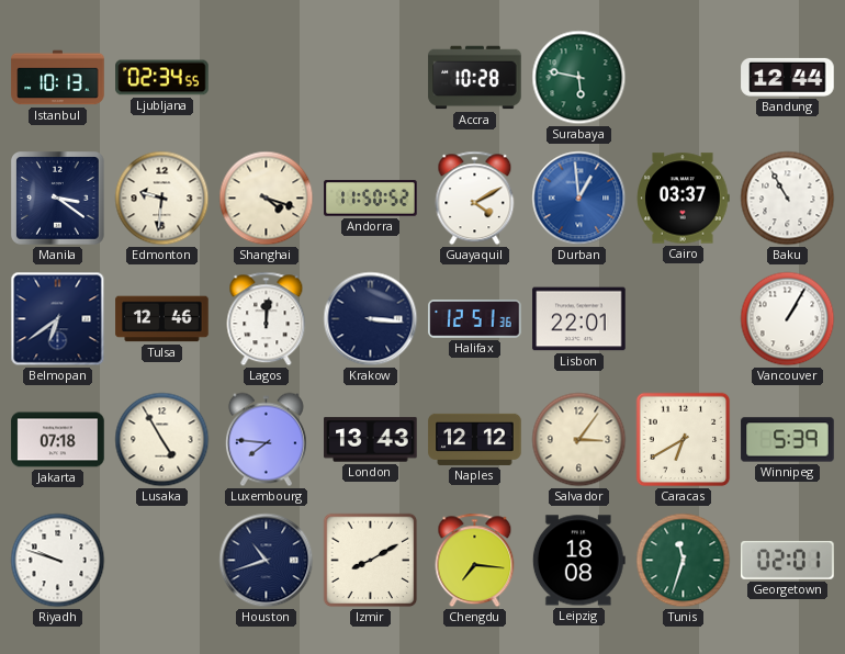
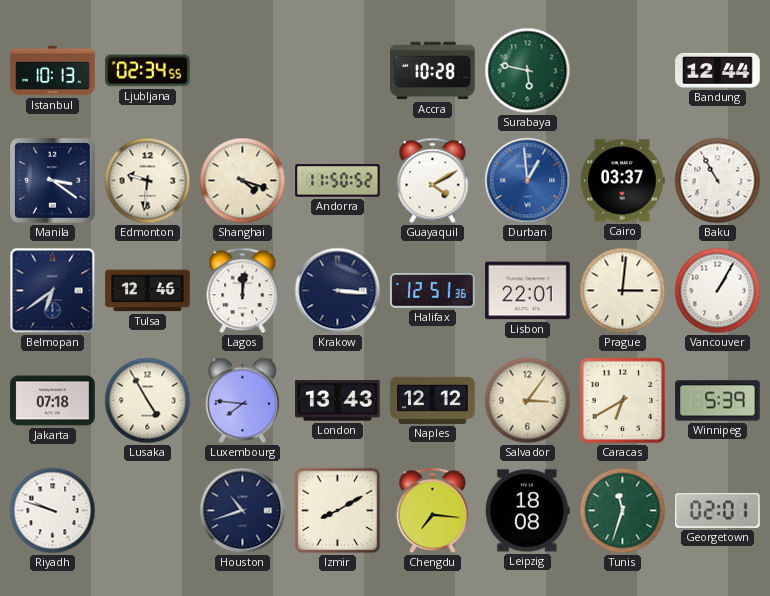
Prague: none -> 3:01
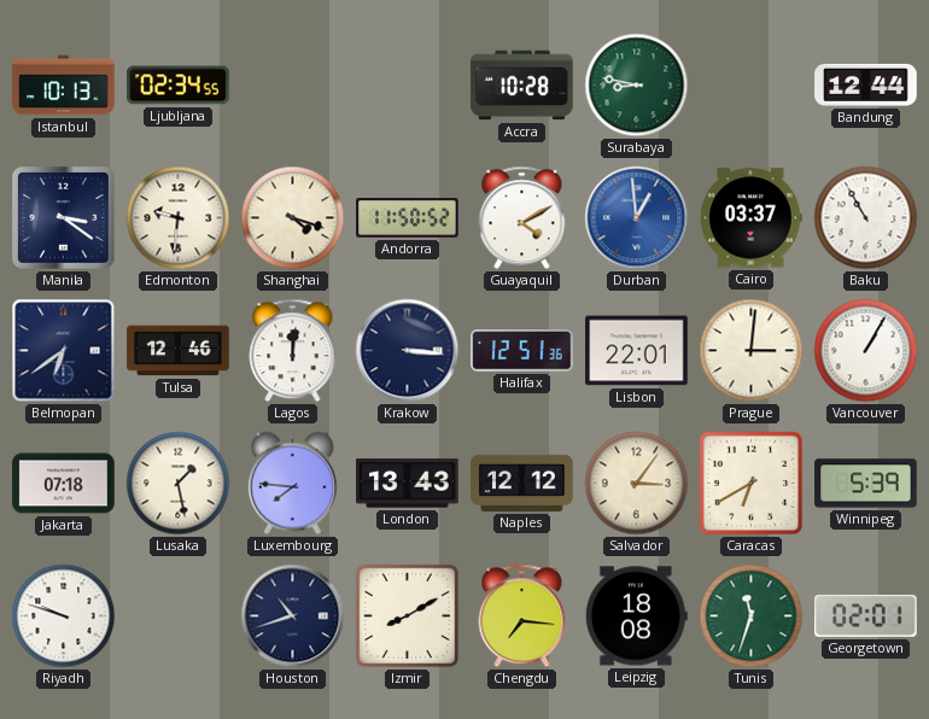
Surabaya: 5:47 -> 8:47
Lusaka: 4:55 -> 1:28
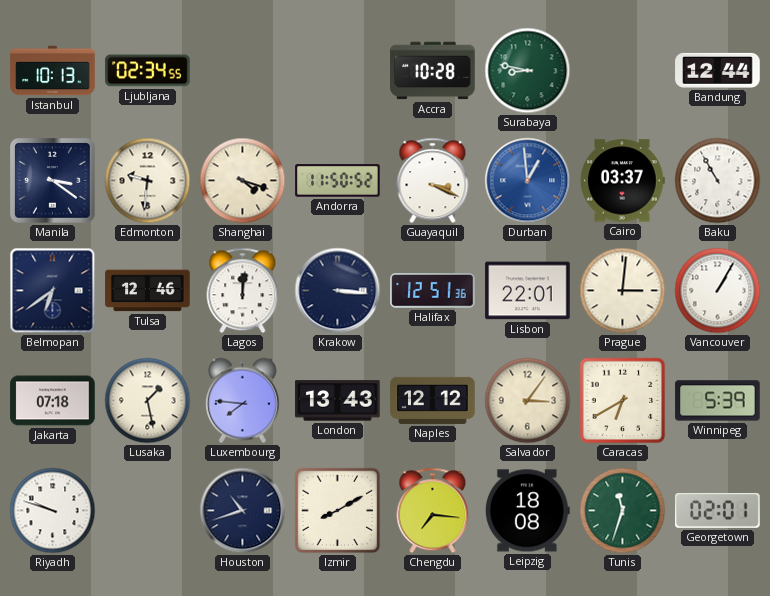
Guayaquil: 4:10 -> 3:19
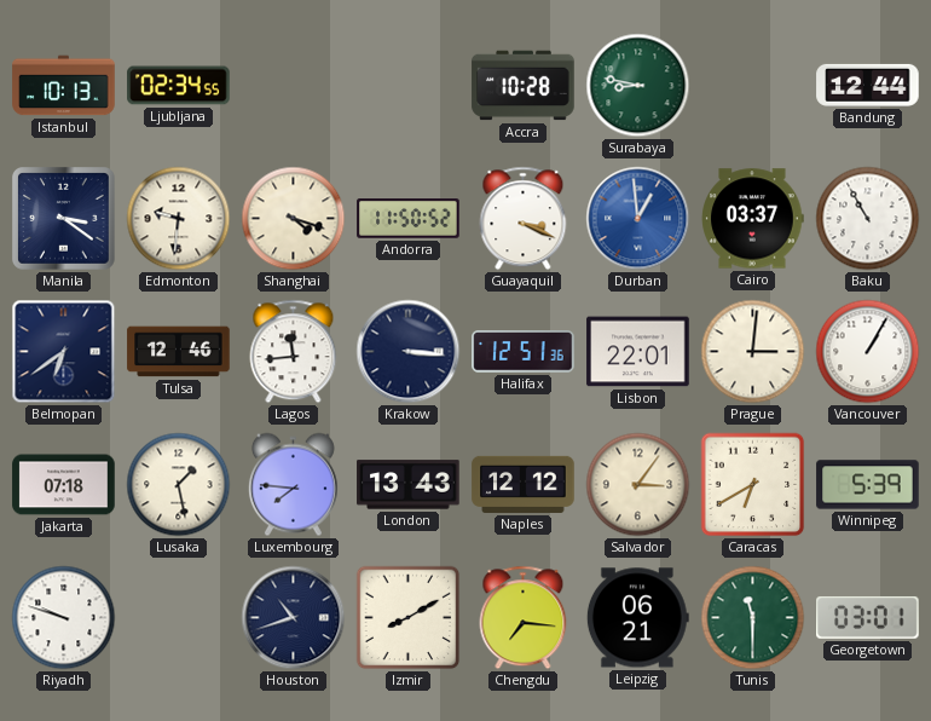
Lagos: 12:01 -> 11:44
Leipzig: 18:08 -> 06:21
Tunis: 11:33 -> 11:30
Georgetown: 02:01 -> 03:01
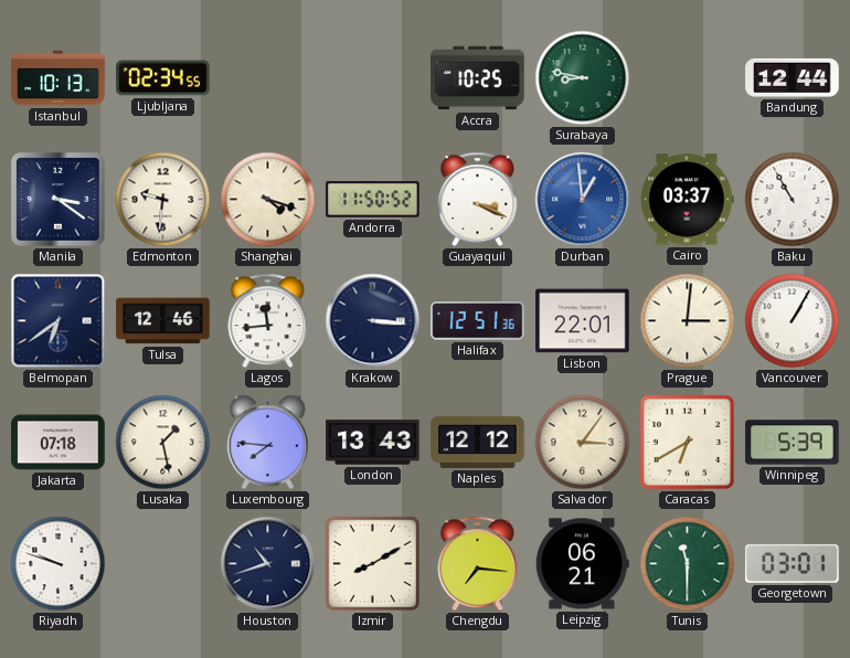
Accra: 10:28 -> 10:25
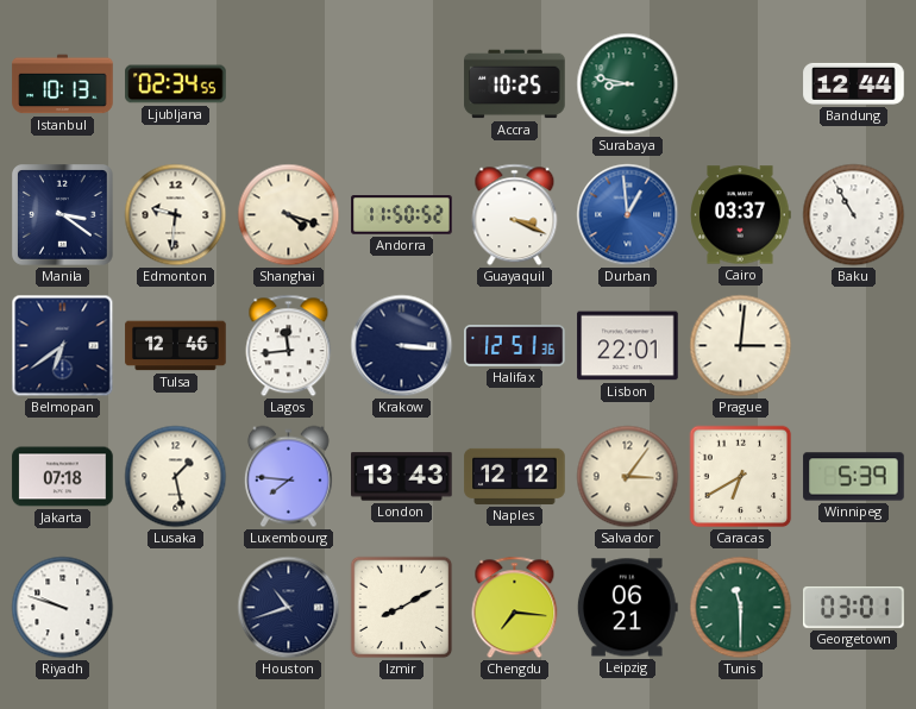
Vancouver: 1:05 -> none
